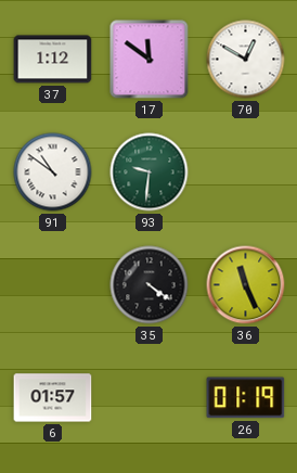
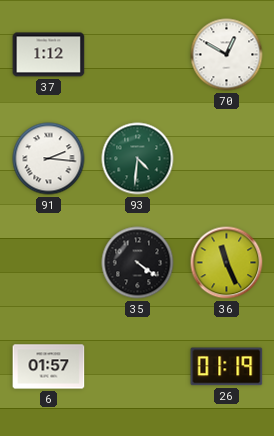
17: 11:51 -> none
91: 10:51 -> 2:16
93: 9:31 -> 4:31
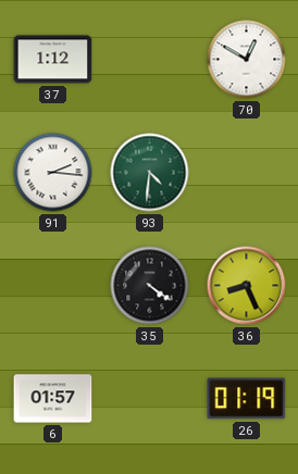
36: 11:26 -> 8:26
